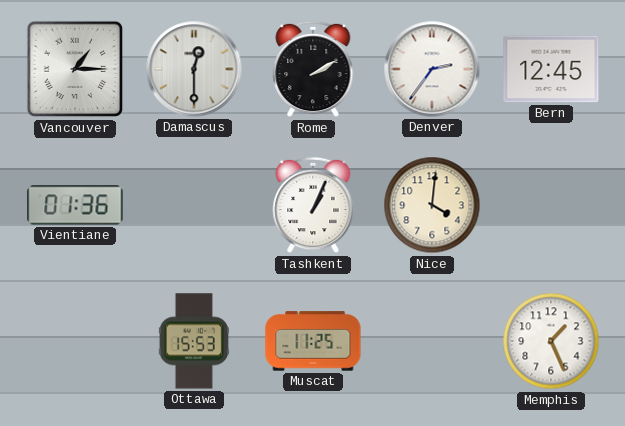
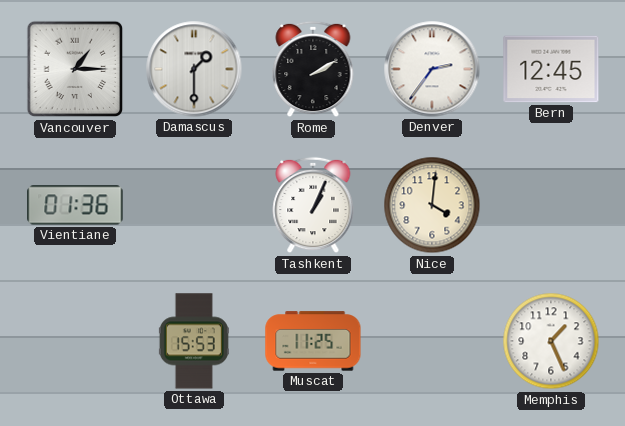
Damascus: 12:30 -> 1:30
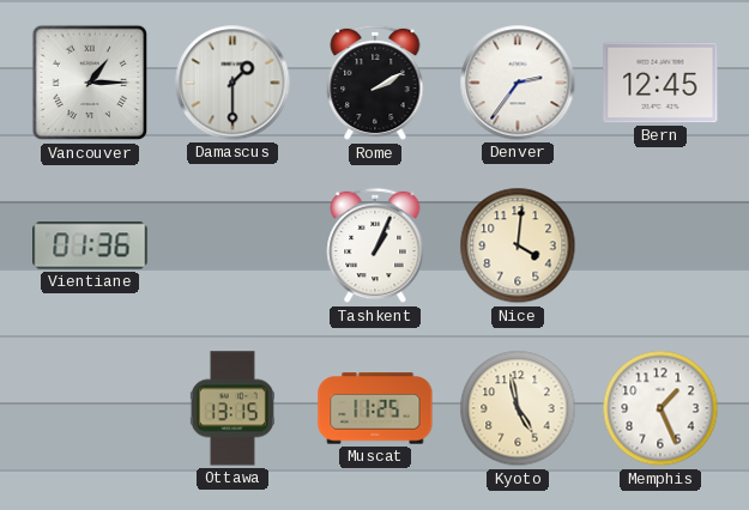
Ottawa: 15:53 -> 13:15
Kyoto: none -> 4:58
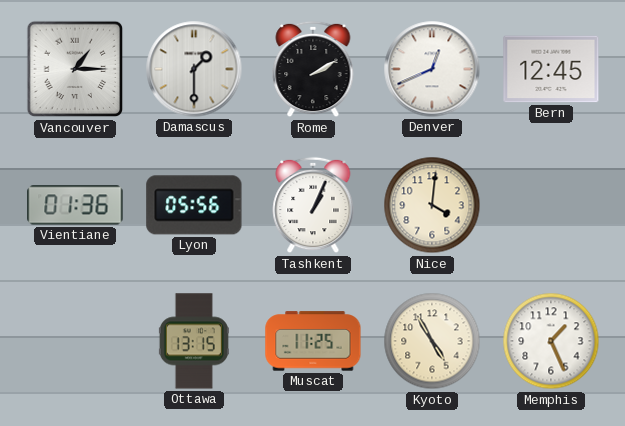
Denver: 2:36 -> 12:41
Lyon: none -> 05:56
Kyoto: 4:58 -> 4:55
